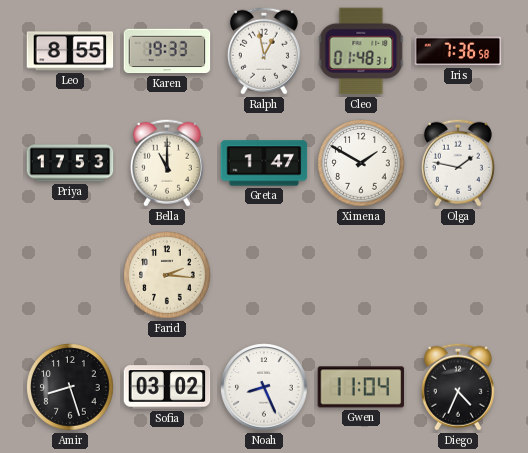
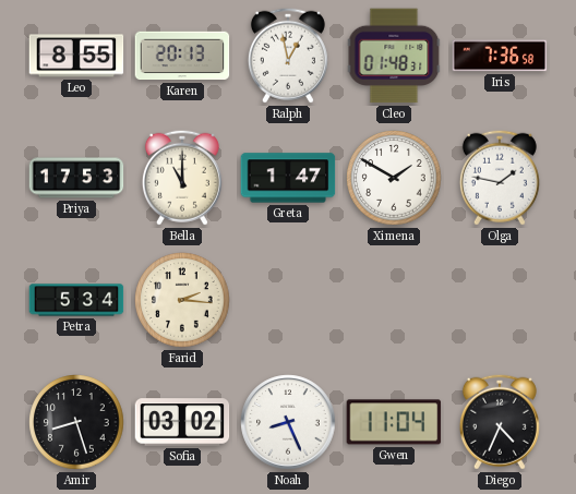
Karen: 19:33 -> 20:13
Petra: none -> 5:34
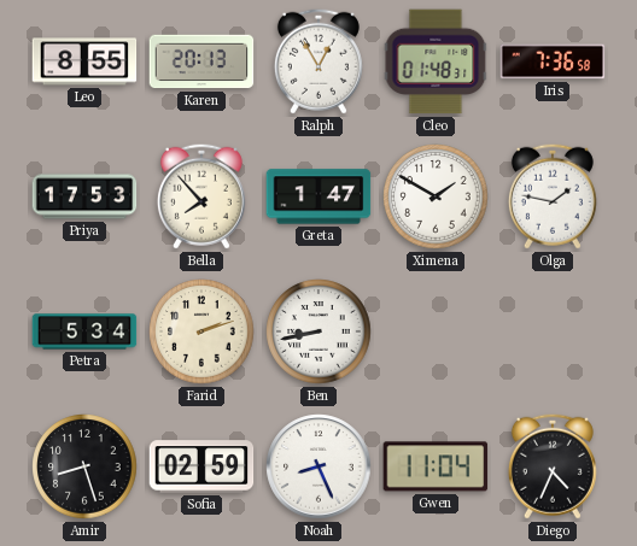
Ralph: 12:58 -> 12:55
Bella: 11:00 -> 7:53
Farid: 2:16 -> 2:12
Ben: none -> 8:43
Sofia: 03:02 -> 02:59
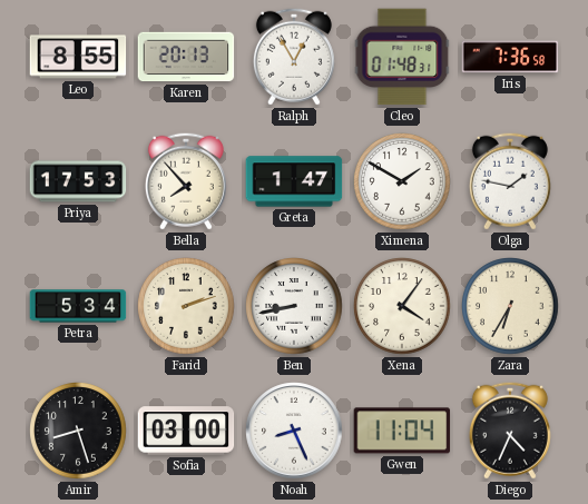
Xena: none -> 4:06
Zara: none -> 6:35
Sofia: 02:59 -> 03:00
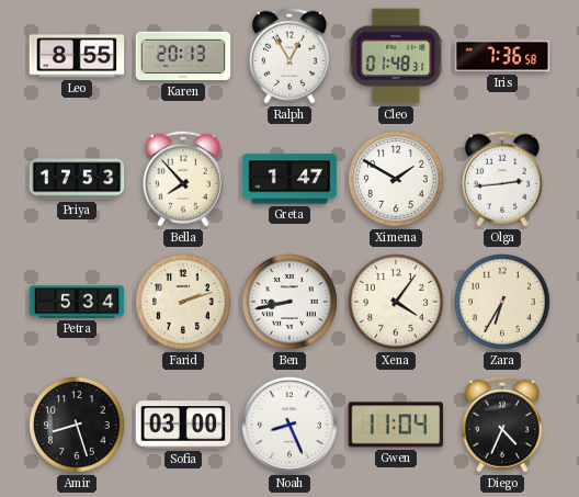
Olga: 1:47 -> 2:44
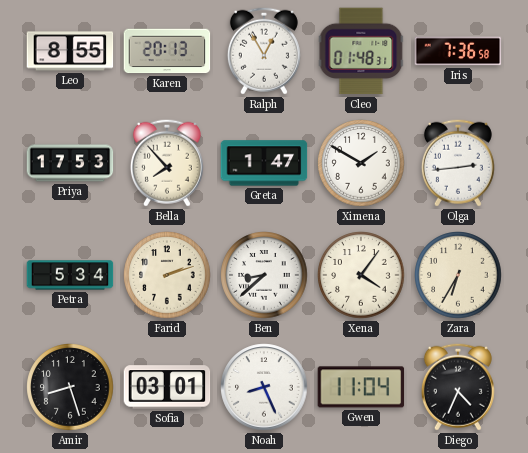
Ben: 8:43 -> 8:38
Sofia: 03:00 -> 03:01
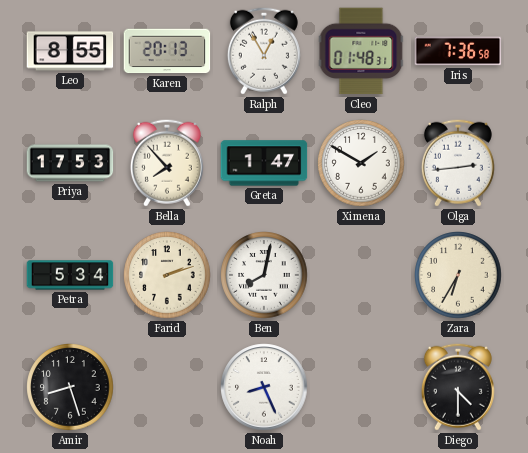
Ben: 8:38 -> 8:02
Xena: 4:06 -> none
Sofia: 03:01 -> none
Gwen: 11:04 -> none
Diego: 4:34 -> 4:30
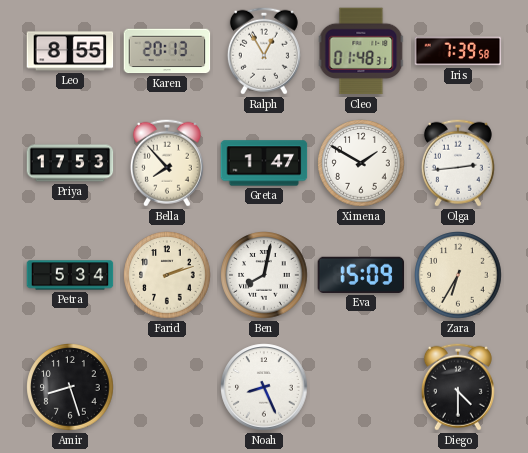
Iris: 7:36 -> 7:39
Eva: none -> 15:09
